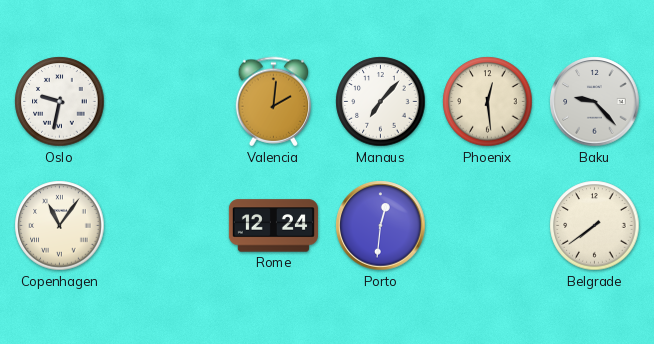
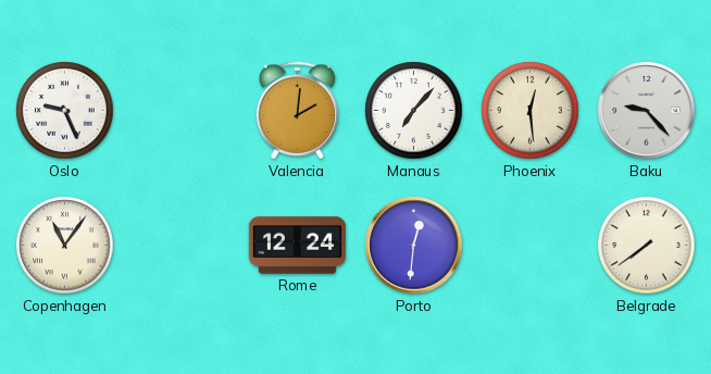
Oslo: 9:32 -> 9:26
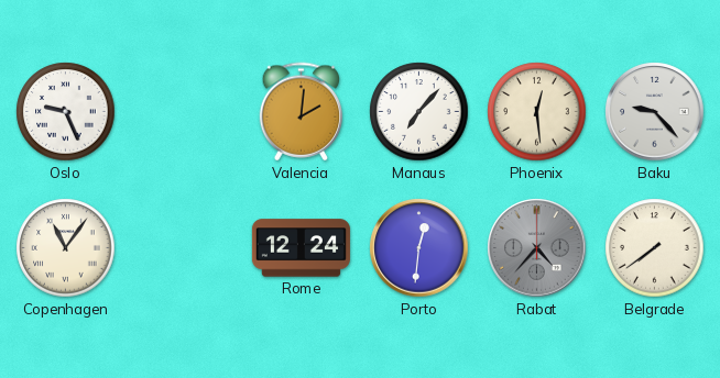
Rabat: none -> 4:37
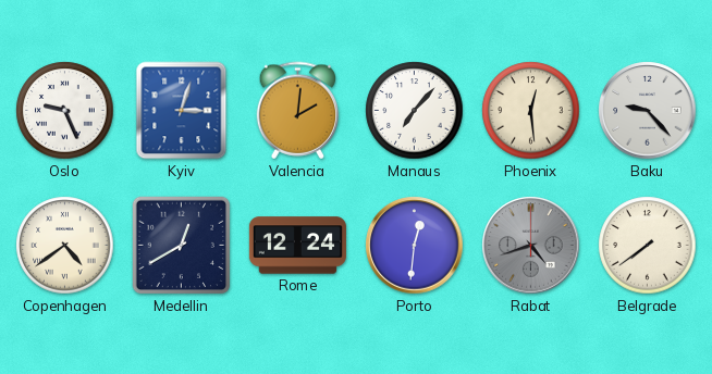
Kyiv: none -> 3:03
Copenhagen: 11:06 -> 4:39
Medellin: none -> 12:40
Rabat: 4:37 -> 4:42
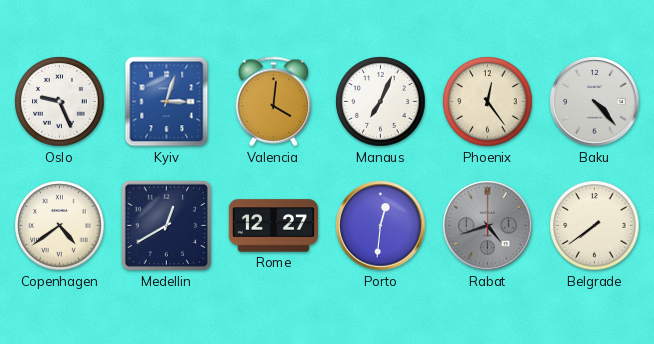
Valencia: 2:01 -> 4:01
Manaus: 7:07 -> 7:04
Phoenix: 12:29 -> 12:24
Baku: 9:23 -> 4:23
Rome: 12:24 -> 12:27
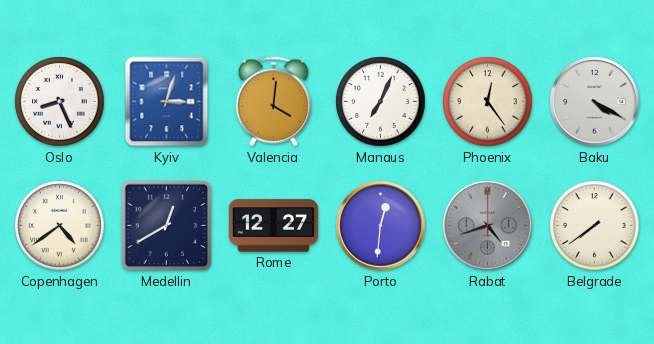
Oslo: 9:26 -> 8:26
Baku: 4:23 -> 4:20
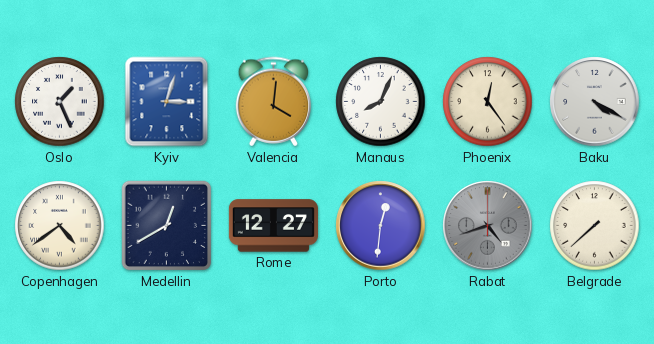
Oslo: 8:26 -> 1:26
Manaus: 7:04 -> 8:04
Belgrade: 7:39 -> 7:38
